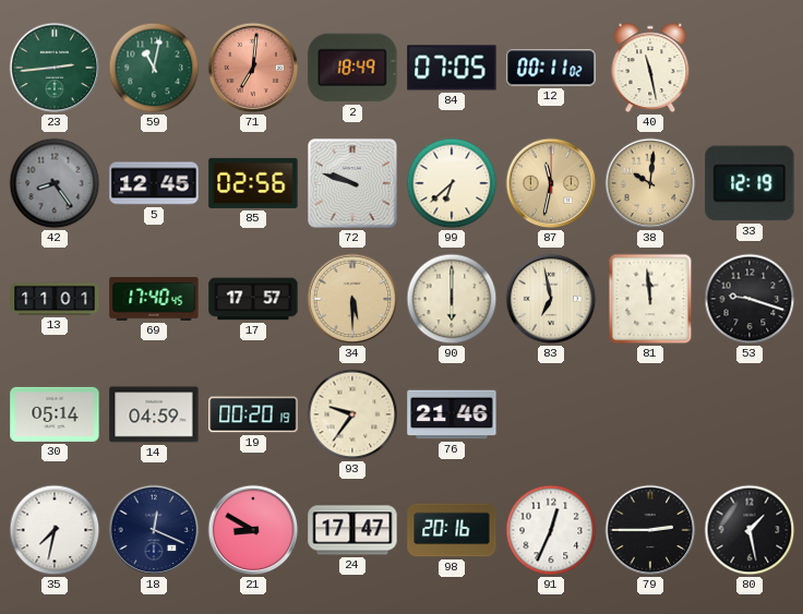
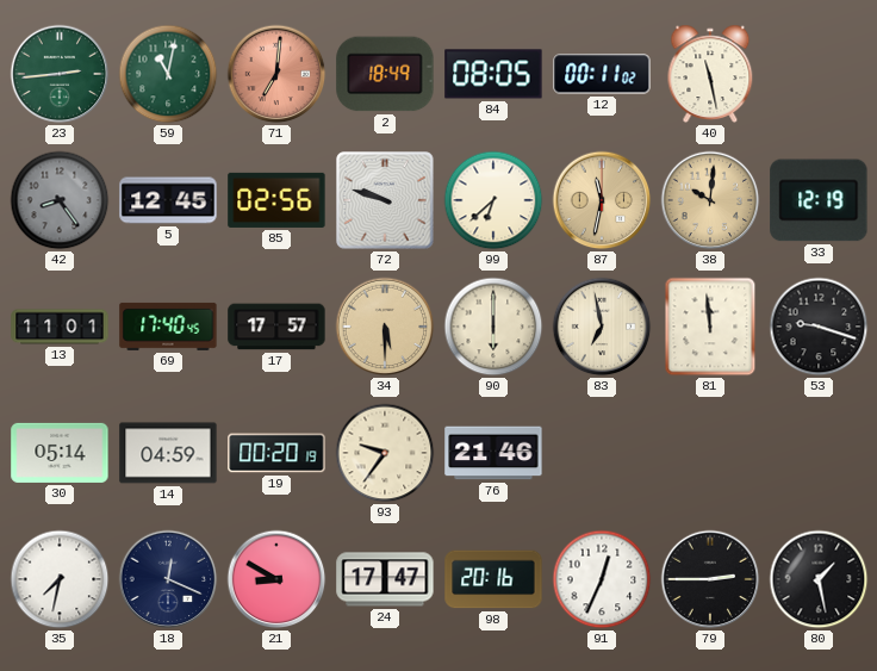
84: 07:05 -> 08:05
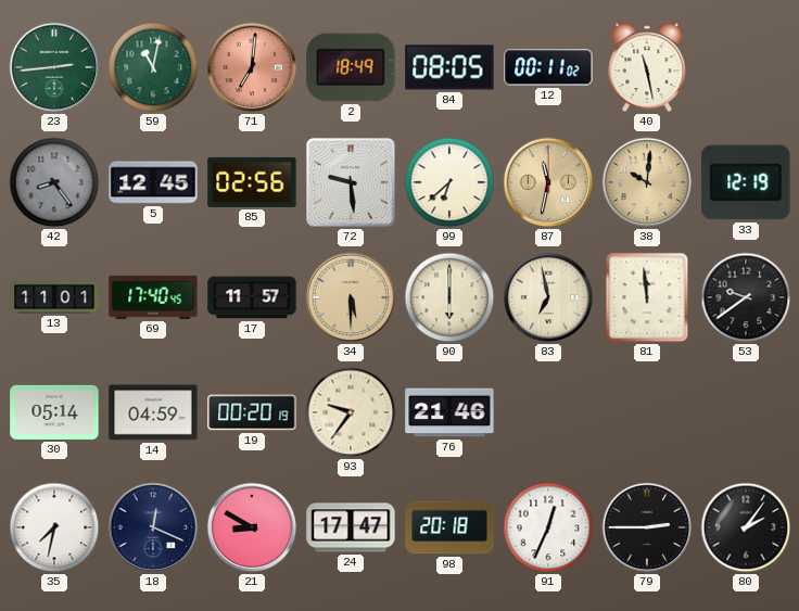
72: 9:48 -> 9:29
17: 17:57 -> 11:57
53: 9:18 -> 9:39
98: 20:16 -> 20:18
80: 1:28 -> 2:06
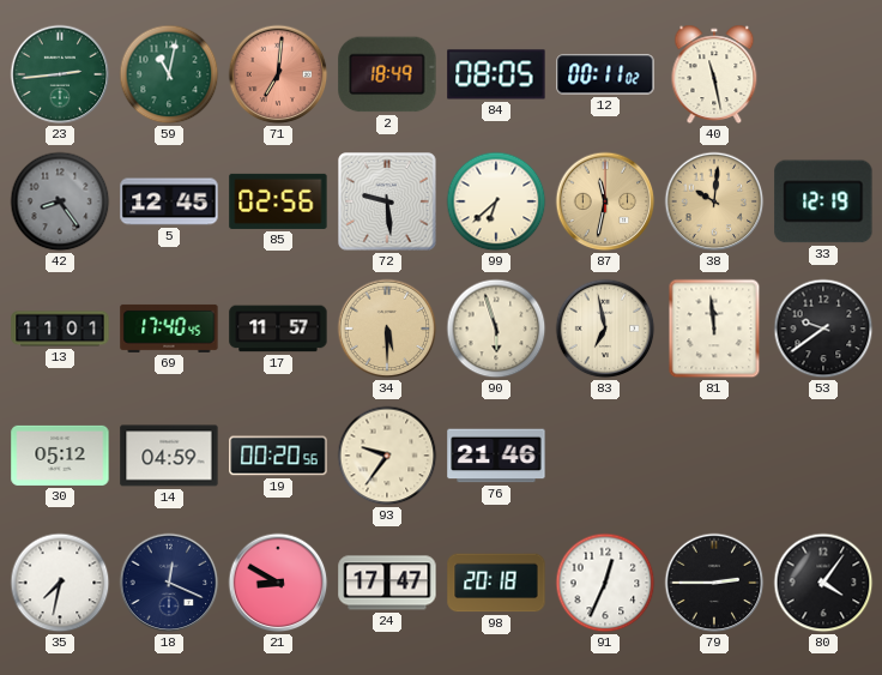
90: 6:00 -> 5:57
30: 05:14 -> 05:12
19: 00:20:19 -> 00:20:56
80: 2:06 -> 4:06
